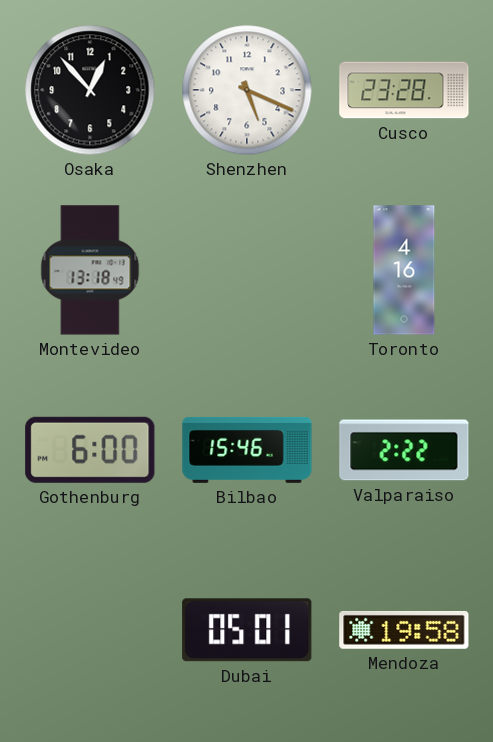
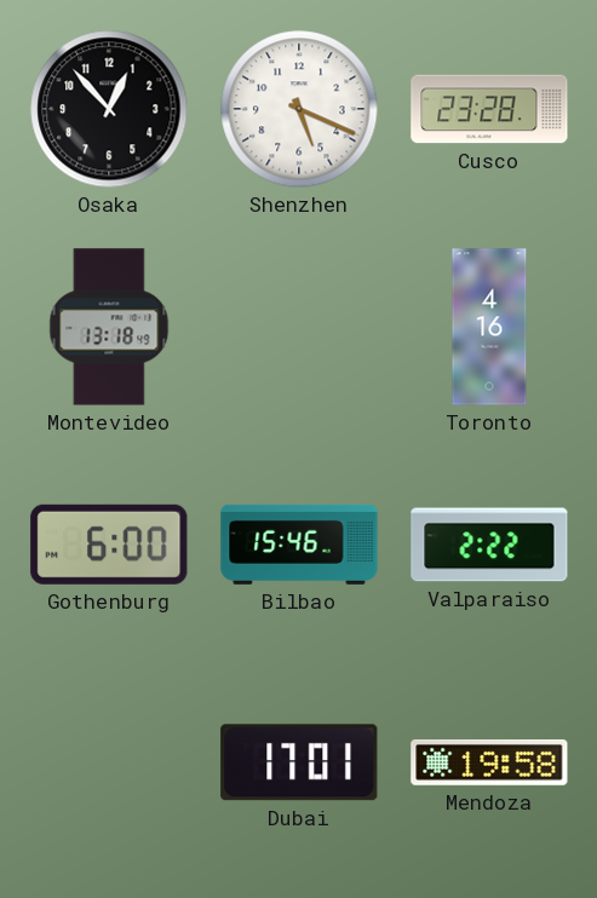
Dubai: 05:01 -> 17:01
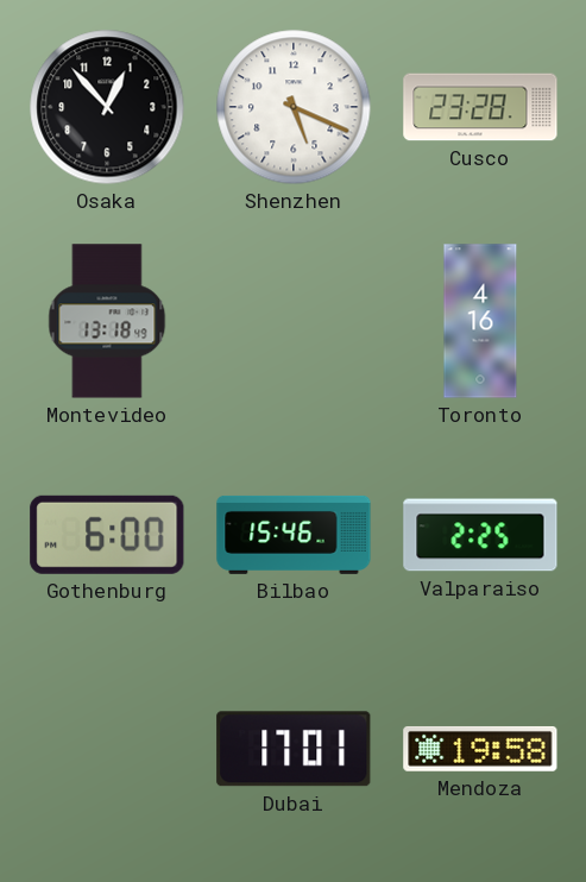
Valparaiso: 2:22 -> 2:25
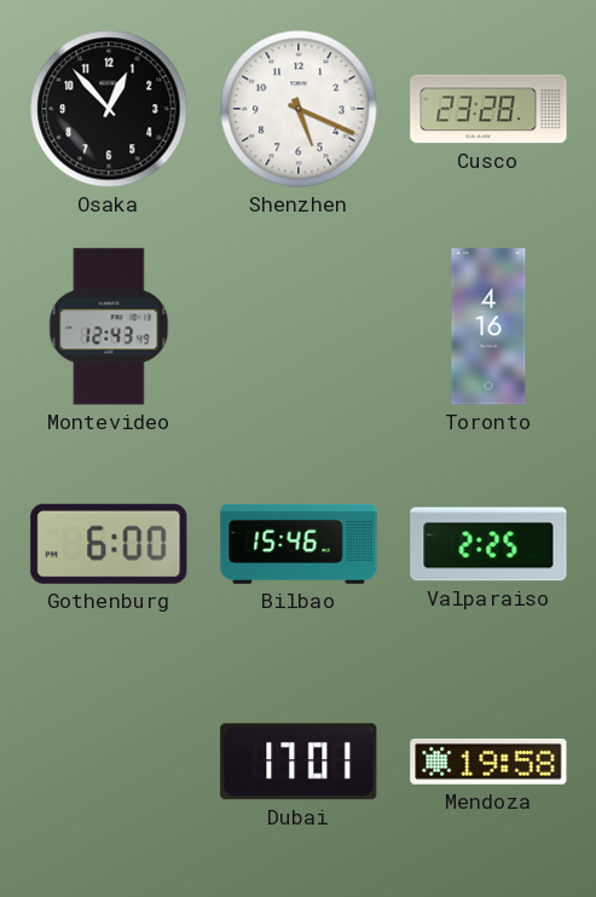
Montevideo: 13:18 -> 12:43
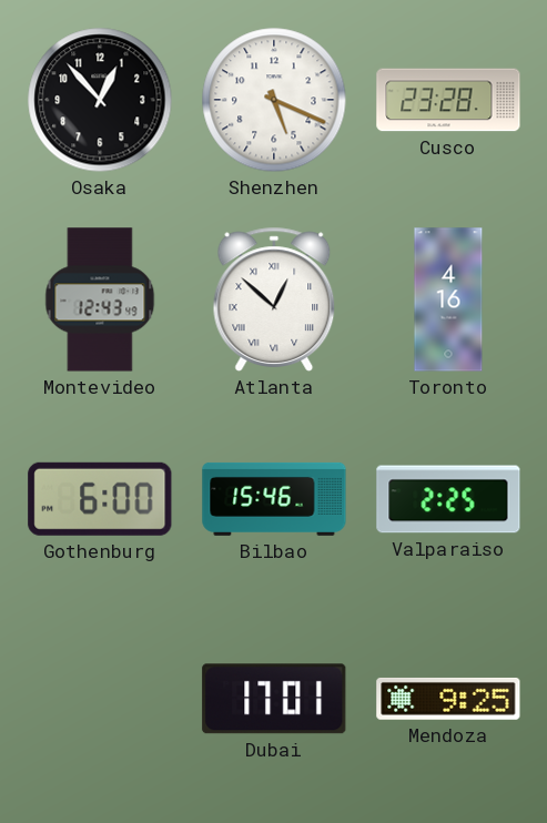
Atlanta: none -> 12:52
Mendoza: 19:58 -> 9:25
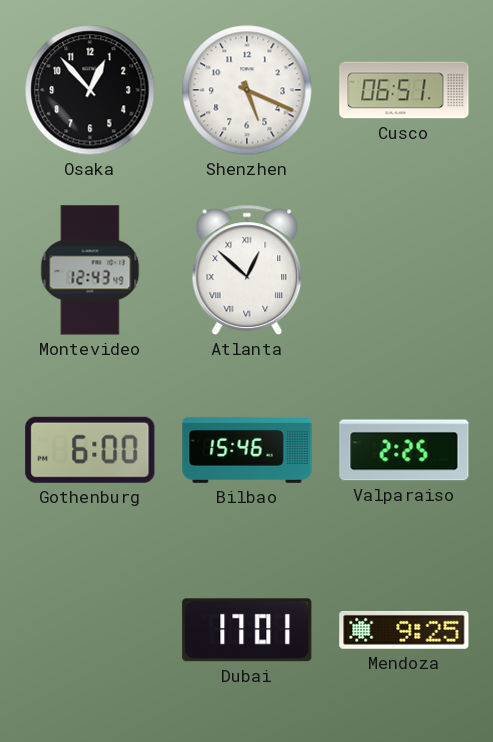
Cusco: 23:28 -> 06:51
Toronto: 4:16 -> none
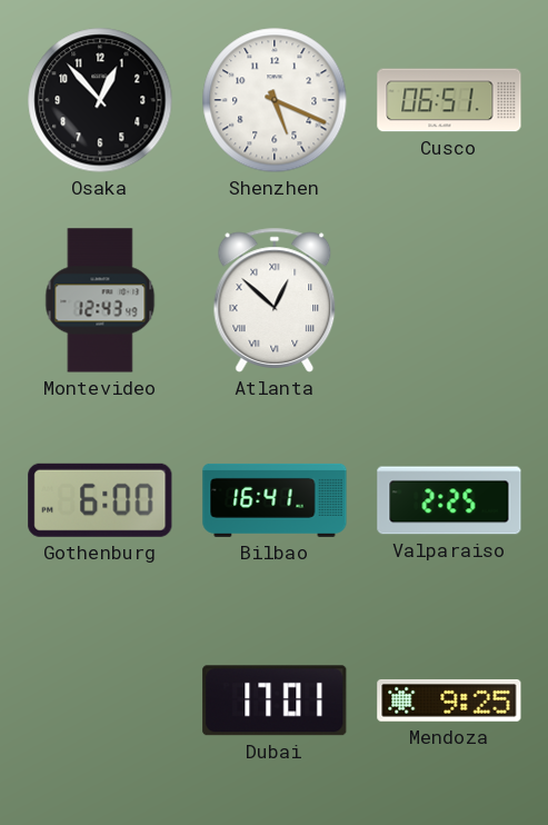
Bilbao: 15:46 -> 16:41
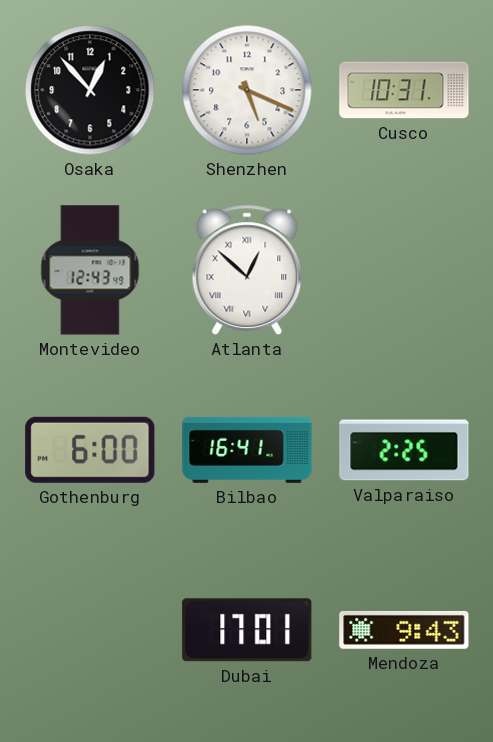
Cusco: 06:51 -> 10:31
Mendoza: 9:25 -> 9:43
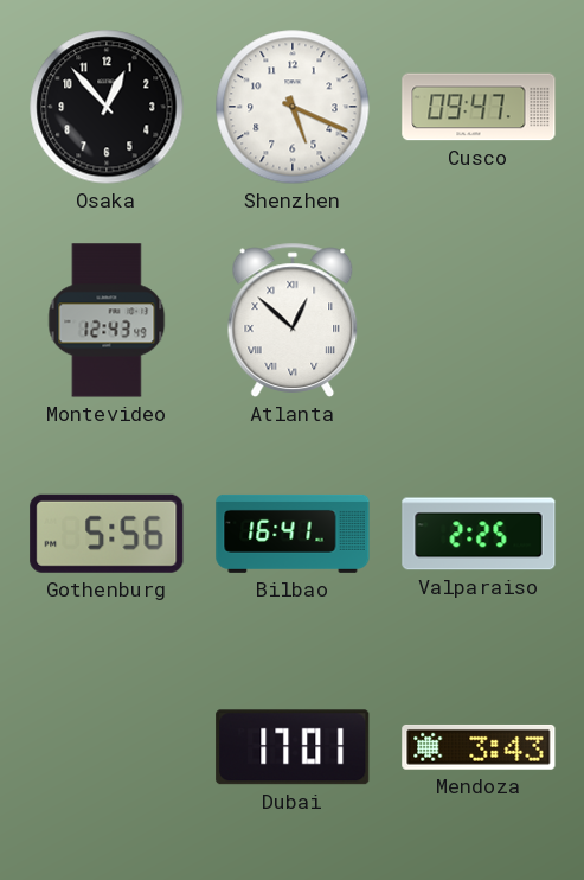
Cusco: 10:31 -> 09:47
Gothenburg: 6:00 -> 5:56
Mendoza: 9:43 -> 3:43
